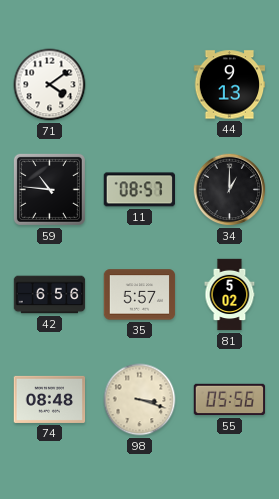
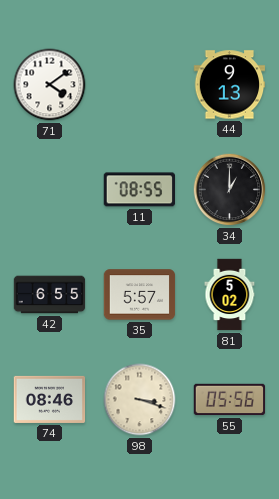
59: 10:46 -> none
11: 08:57 -> 08:55
42: 6:56 -> 6:55
74: 08:48 -> 08:46
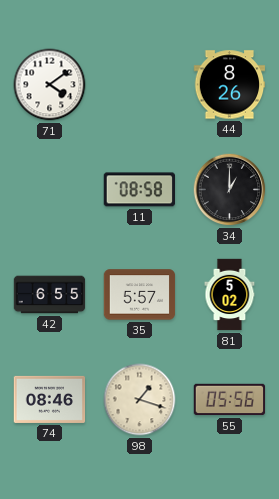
44: 9:13 -> 8:26
11: 08:55 -> 08:58
98: 3:18 -> 1:18
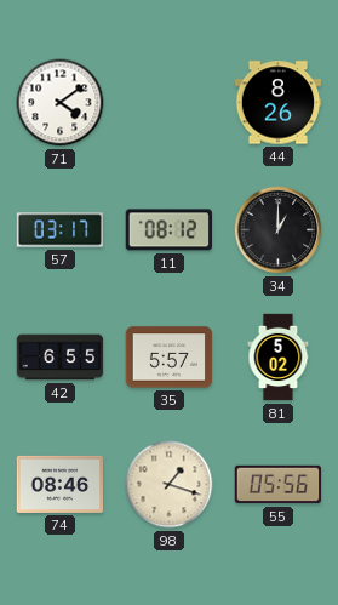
57: none -> 03:17
11: 08:58 -> 08:12
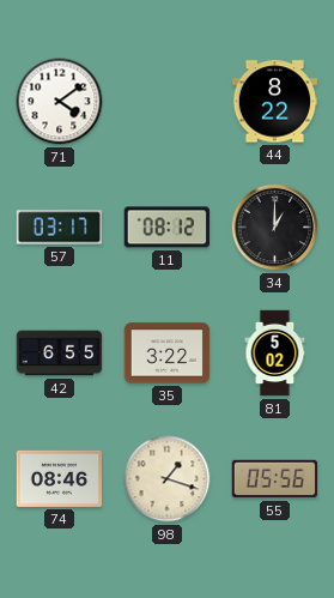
44: 8:26 -> 8:22
35: 5:57 -> 3:22
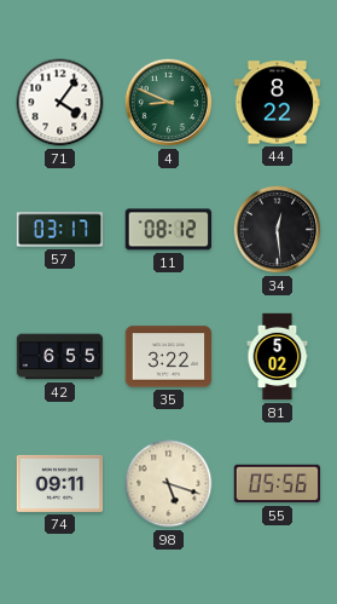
71: 4:09 -> 4:06
4: none -> 8:49
34: 1:00 -> 12:29
74: 08:46 -> 09:11
98: 1:18 -> 5:18
